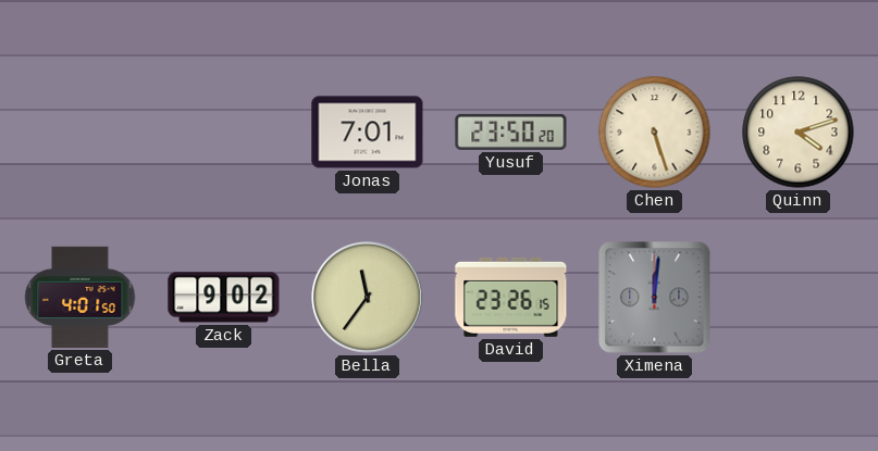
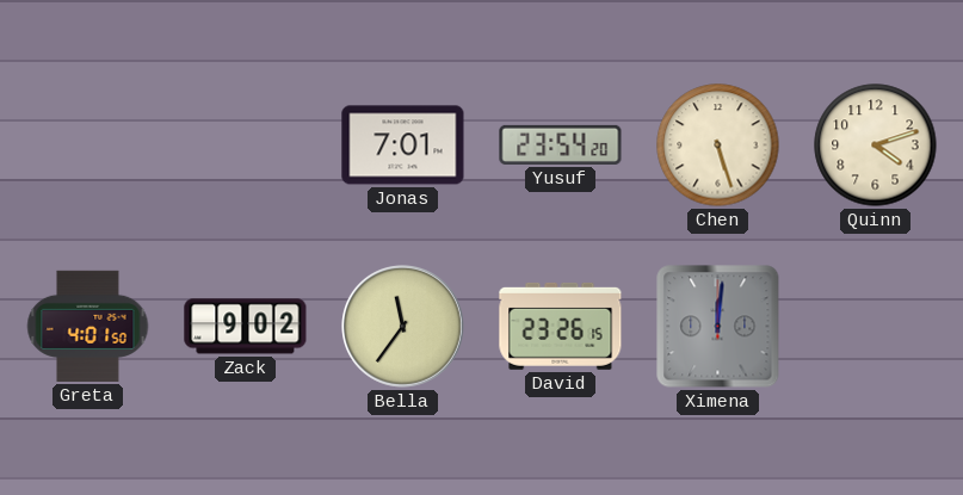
Yusuf: 23:50 -> 23:54
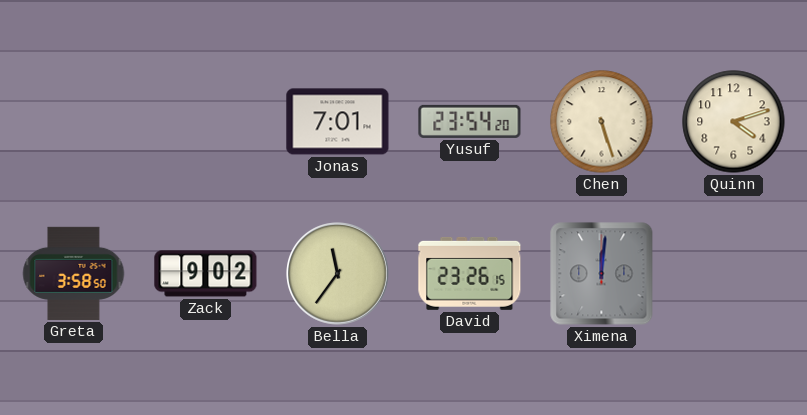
Greta: 4:01 -> 3:58
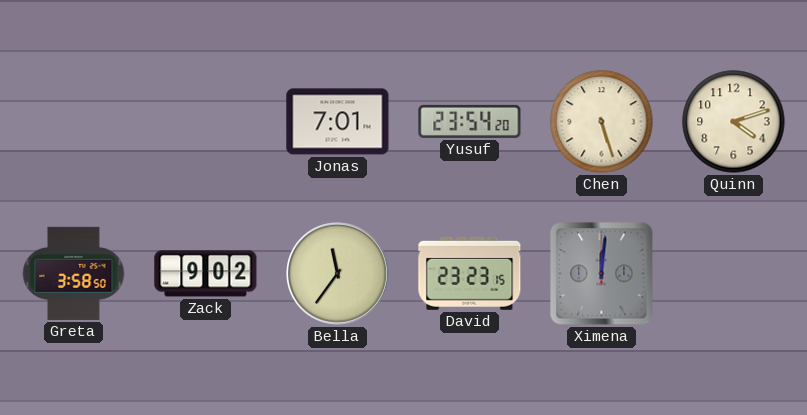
David: 23:26 -> 23:23
